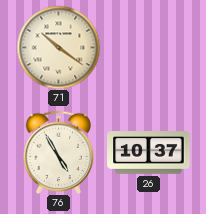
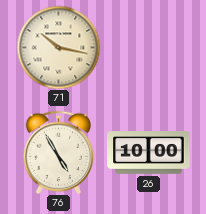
71: 10:21 -> 10:17
26: 10:37 -> 10:00
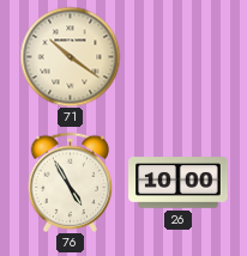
71: 10:17 -> 10:21
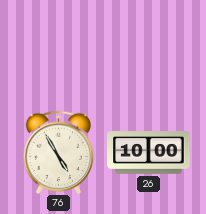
71: 10:21 -> none
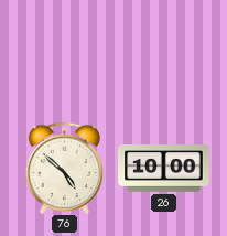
76: 4:55 -> 4:52
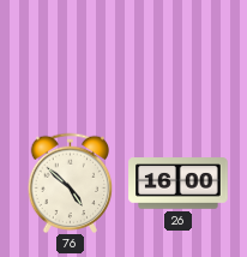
26: 10:00 -> 16:00
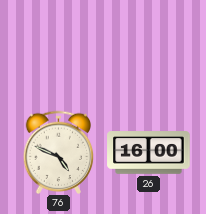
76: 4:52 -> 4:49
